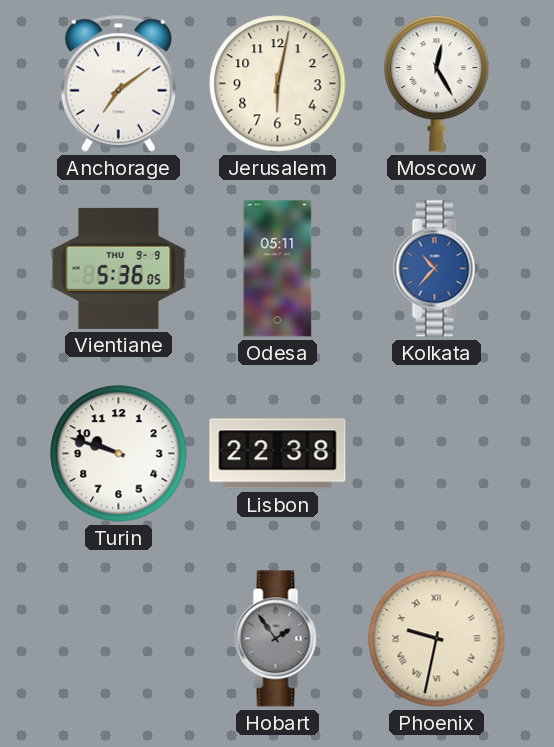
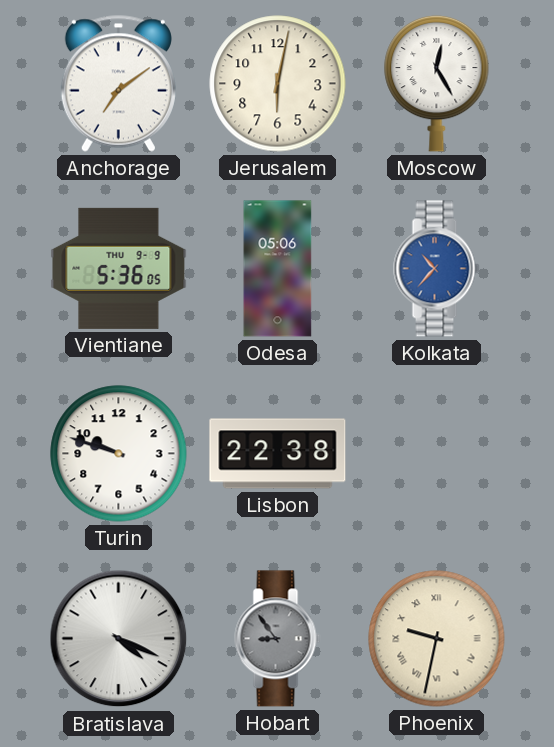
Odesa: 05:11 -> 05:06
Bratislava: none -> 4:19
Hobart: 1:54 -> 8:54
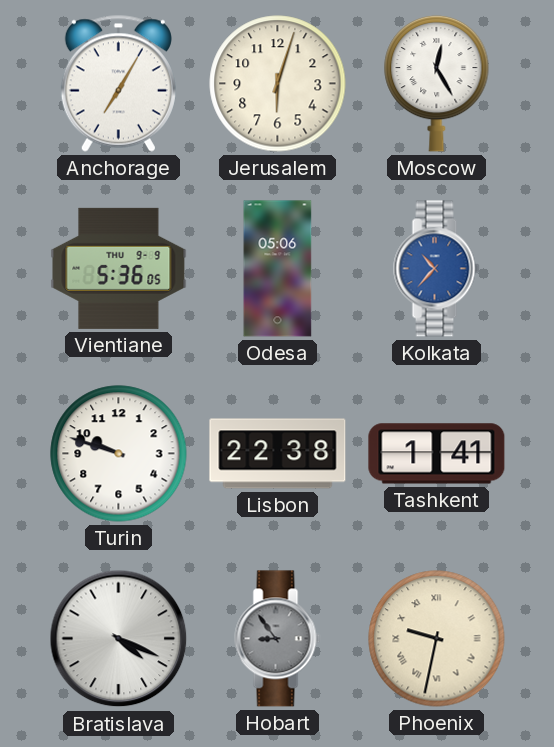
Anchorage: 7:09 -> 7:05
Jerusalem: 6:02 -> 6:03
Tashkent: none -> 1:41
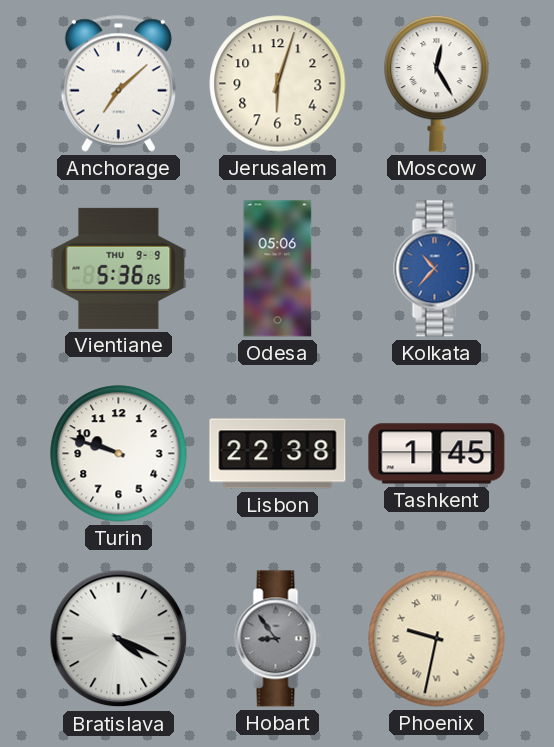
Anchorage: 7:05 -> 7:08
Tashkent: 1:41 -> 1:45
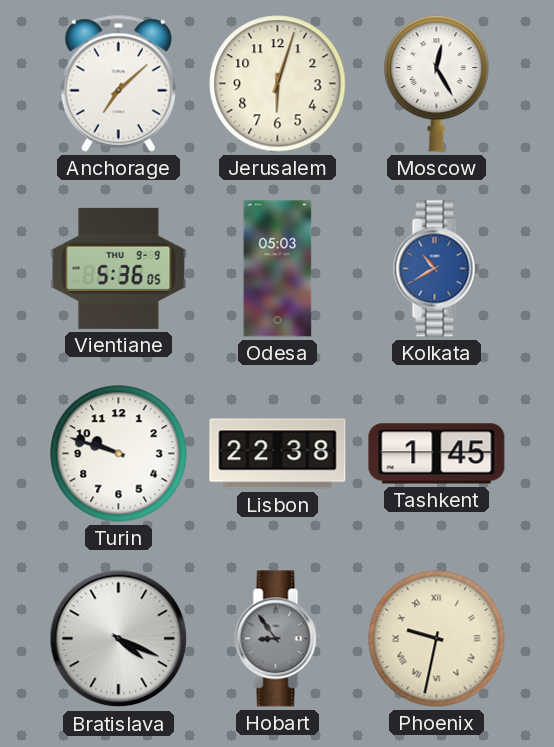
Odesa: 05:06 -> 05:03
Kolkata: 10:37 -> 10:40
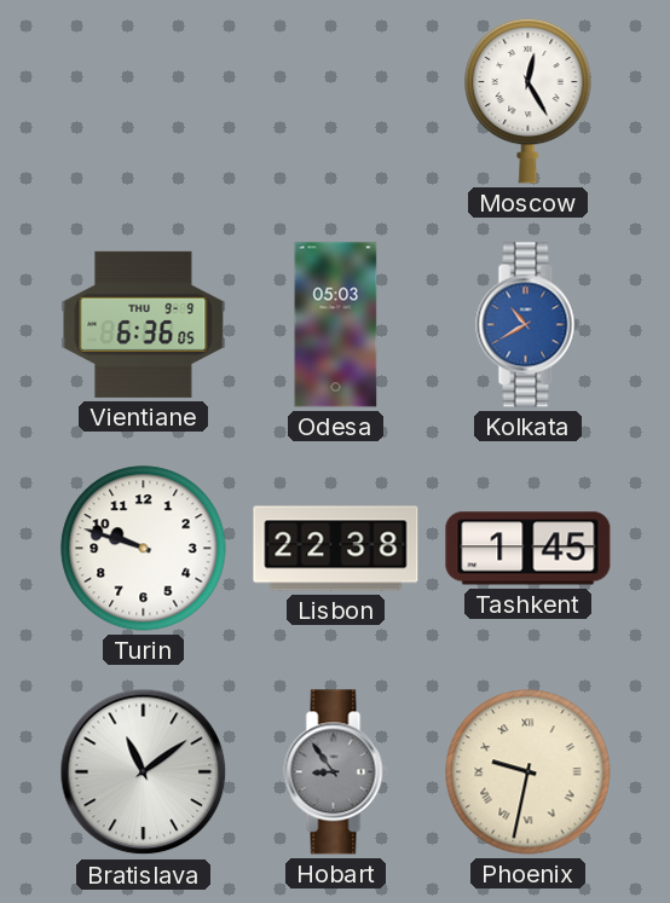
Anchorage: 7:08 -> none
Jerusalem: 6:03 -> none
Vientiane: 5:36 -> 6:36
Bratislava: 4:19 -> 11:09
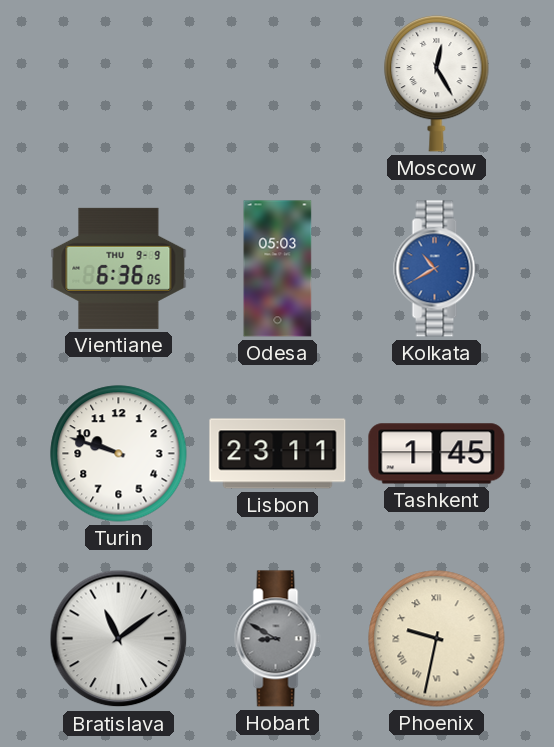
Lisbon: 22:38 -> 23:11
Hobart: 8:54 -> 8:50
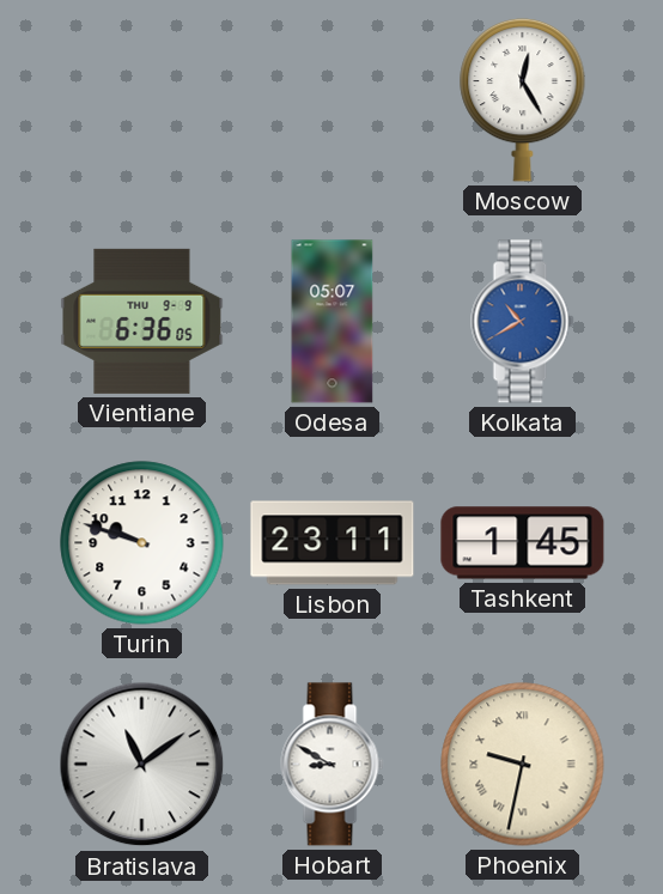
Odesa: 05:03 -> 05:07
Hobart dial: grey -> white
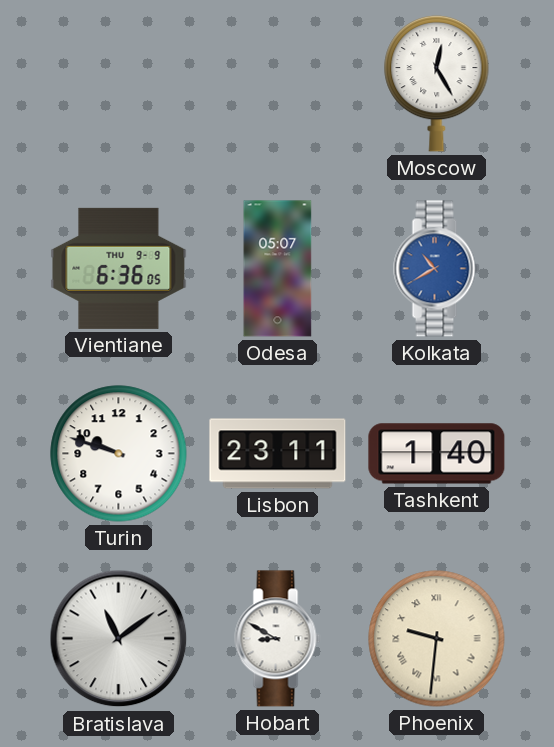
Tashkent: 1:45 -> 1:40
Phoenix: 9:32 -> 9:31
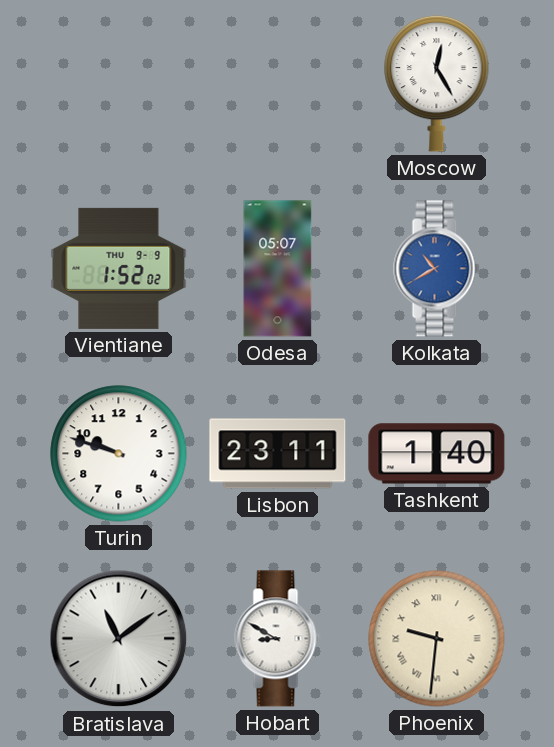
Vientiane: 6:36 -> 1:52
